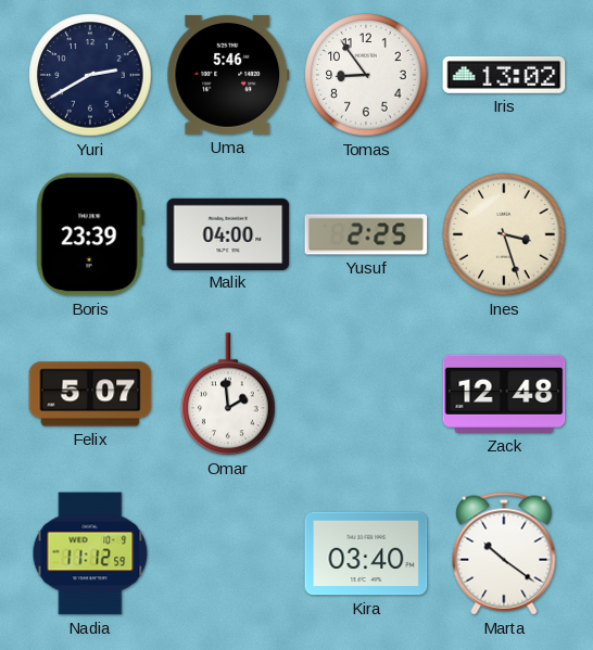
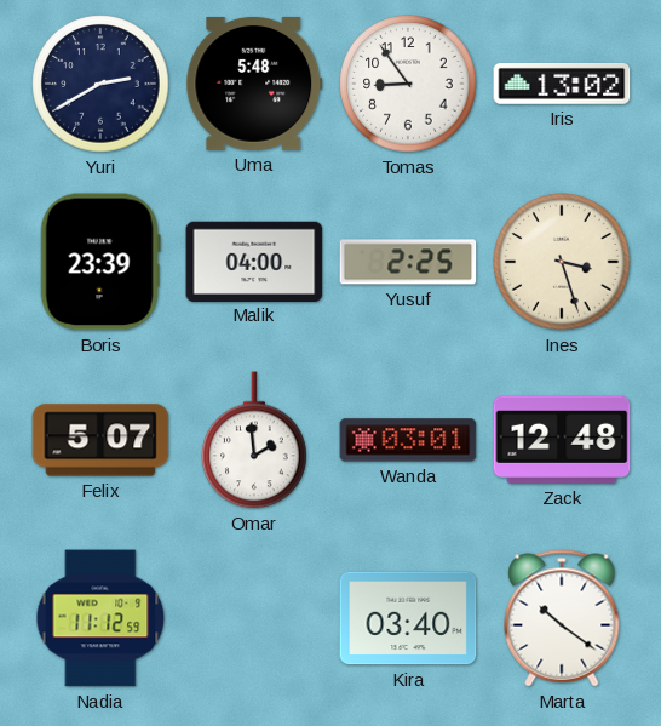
Uma: 5:46 -> 5:48
Wanda: none -> 03:01
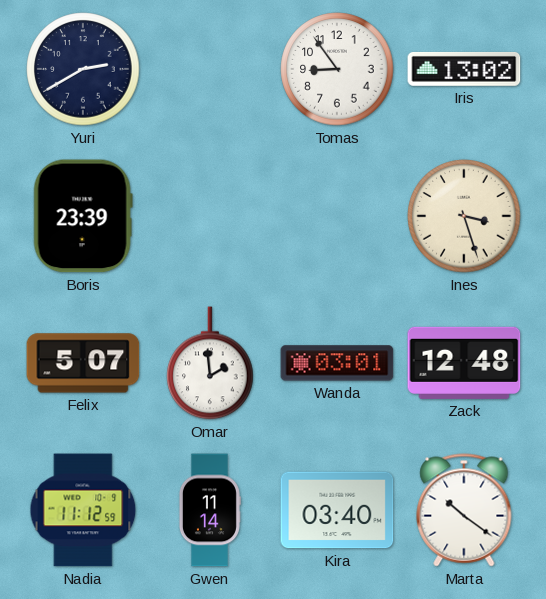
Uma: 5:48 -> none
Malik: 04:00 -> none
Yusuf: 2:25 -> none
Gwen: none -> 11:14
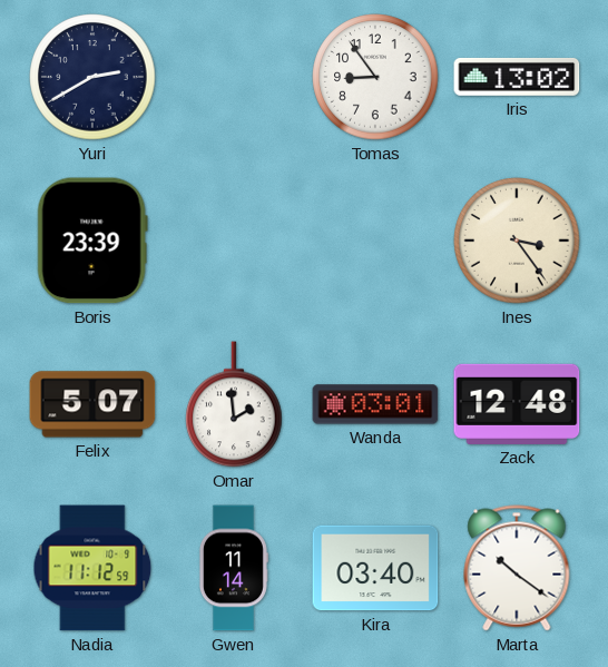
Ines: 3:27 -> 3:24
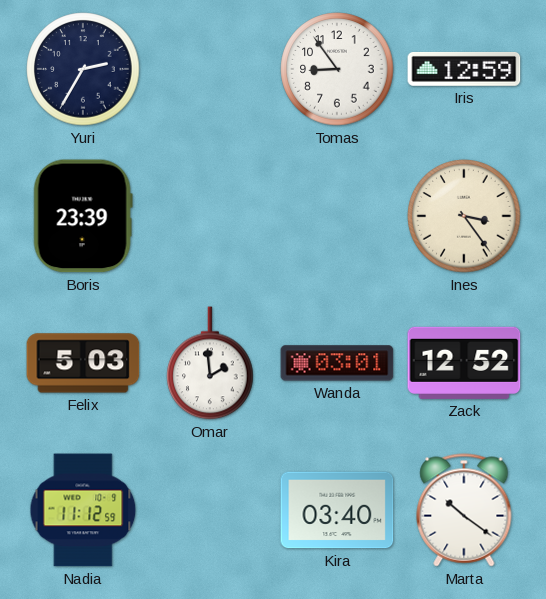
Yuri: 2:40 -> 2:35
Iris: 13:02 -> 12:59
Felix: 5:07 -> 5:03
Zack: 12:48 -> 12:52
Gwen: 11:14 -> none
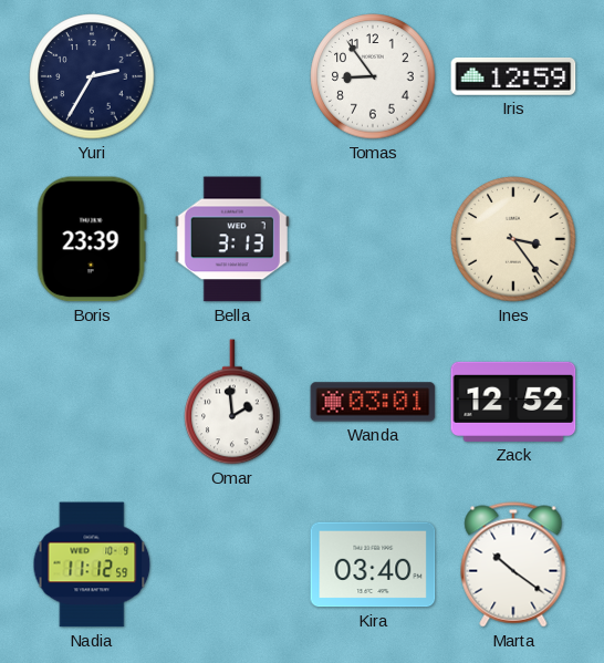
Bella: none -> 3:13
Felix: 5:03 -> none
